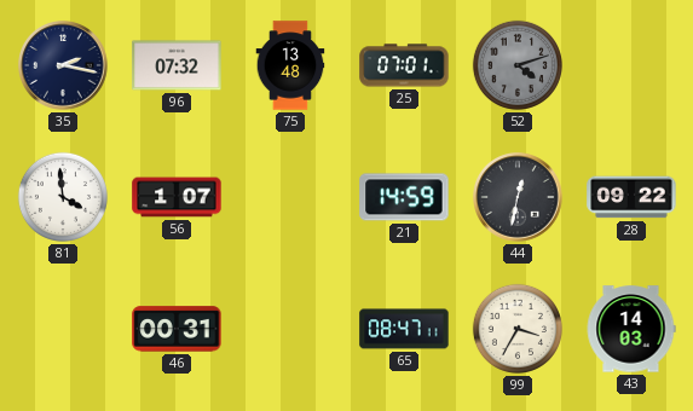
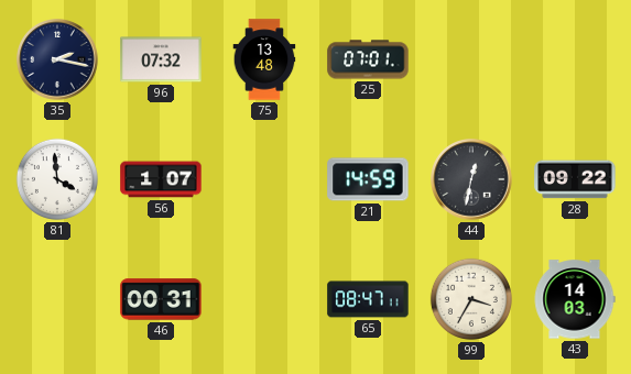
52: 4:12 -> none
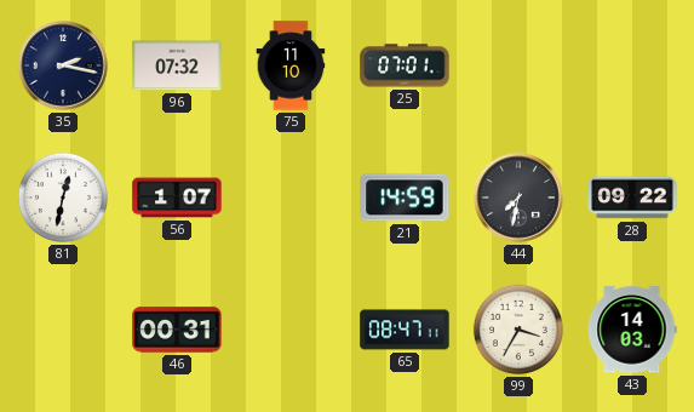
75: 13:48 -> 11:10
81: 3:59 -> 12:32
44: 12:32 -> 7:32
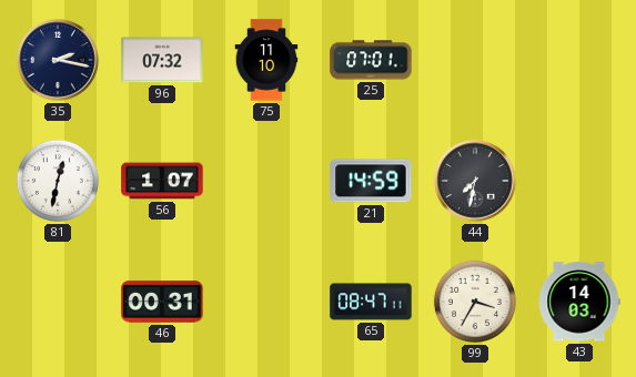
28: 09:22 -> none
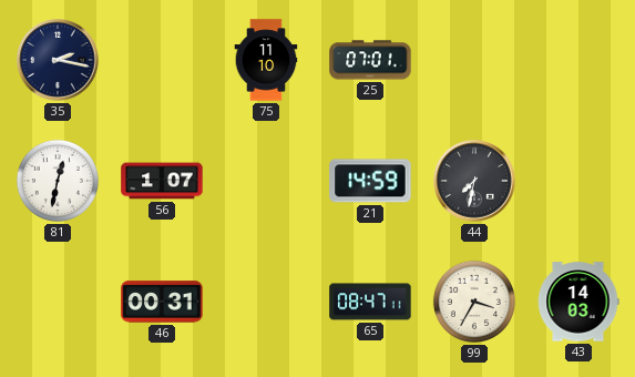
96: 07:32 -> none
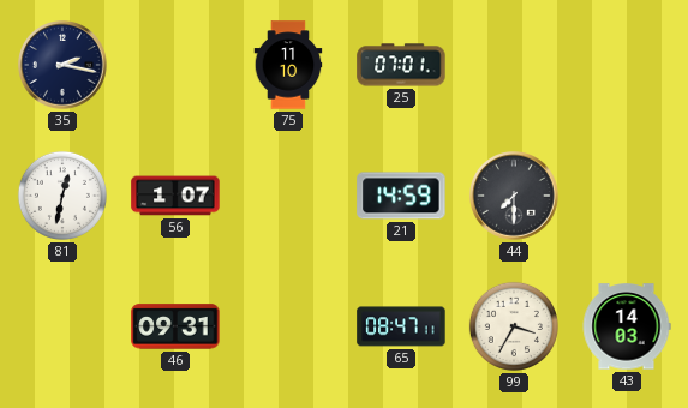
44: 7:32 -> 7:30
46: 00:31 -> 09:31
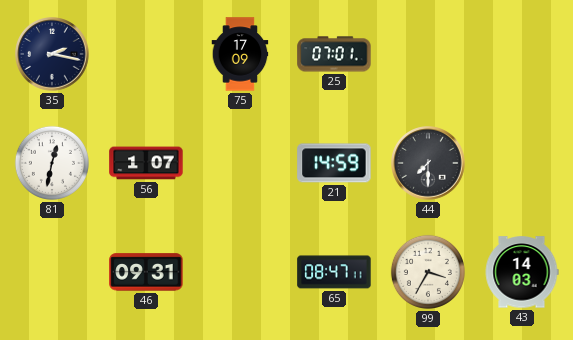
75: 11:10 -> 17:09
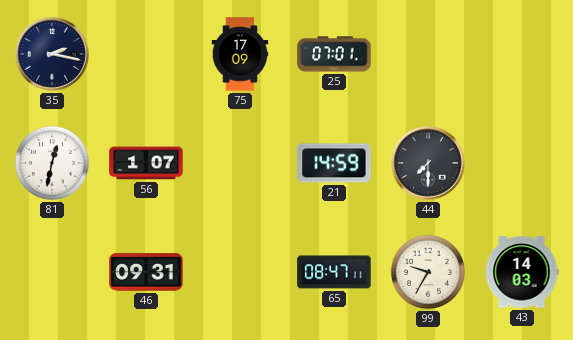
99: 3:35 -> 9:35
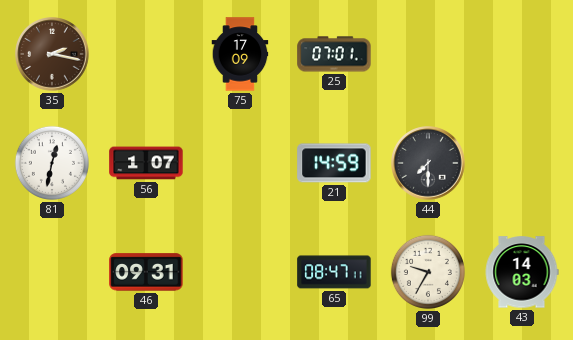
35 dial: navy -> brown
